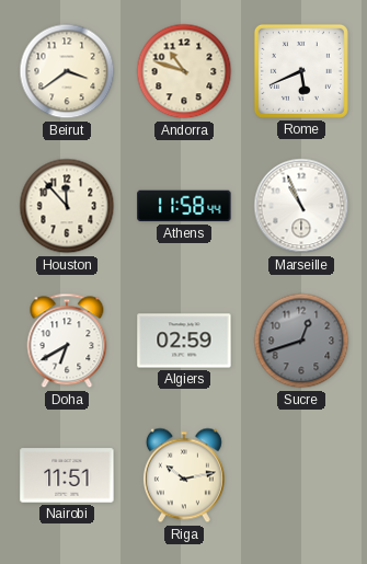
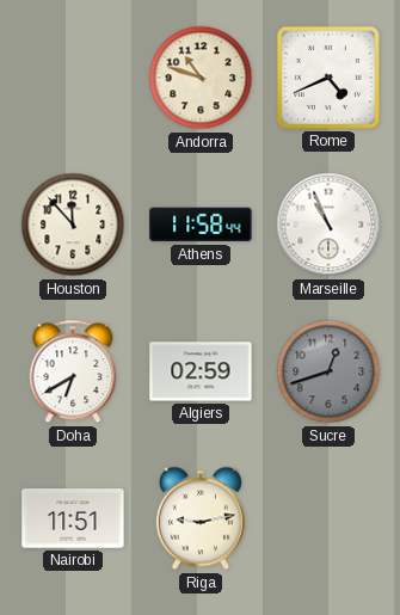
Beirut: 3:39 -> none
Rome: 5:41 -> 4:41
Riga: 10:13 -> 9:13
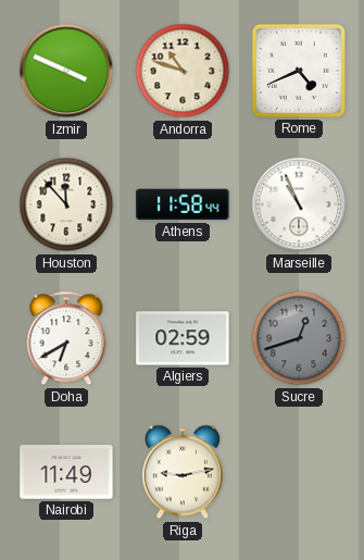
Izmir: none -> 3:49
Nairobi: 11:51 -> 11:49
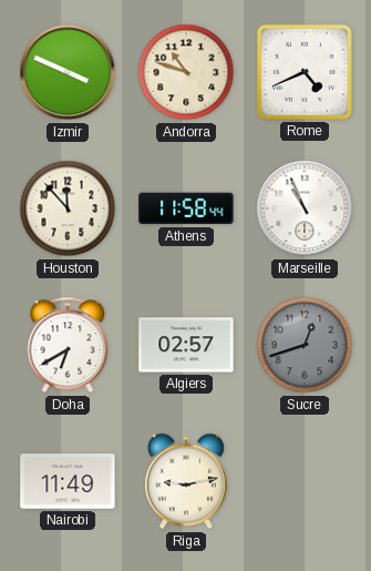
Algiers: 02:59 -> 02:57
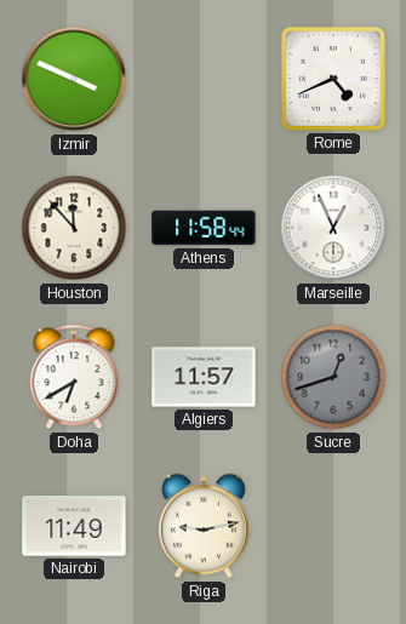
Andorra: 10:48 -> none
Marseille: 10:56 -> 12:56
Algiers: 02:57 -> 11:57
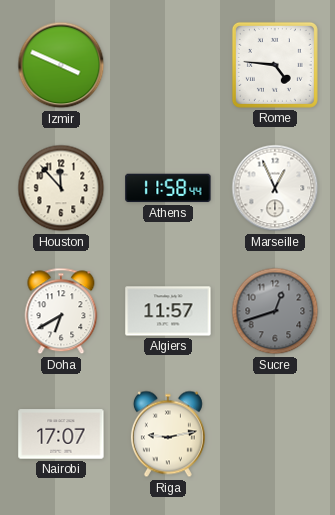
Rome: 4:41 -> 4:46
Nairobi: 11:49 -> 17:07
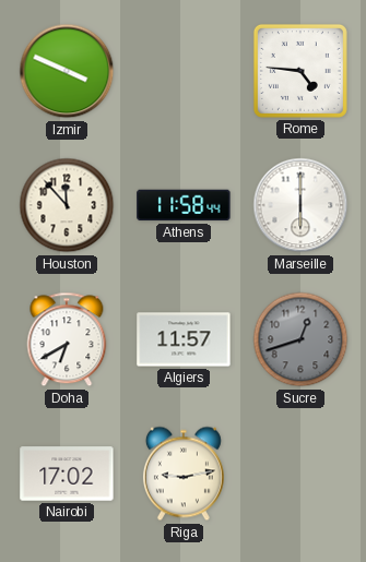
Marseille: 12:56 -> 6:00
Nairobi: 17:07 -> 17:02
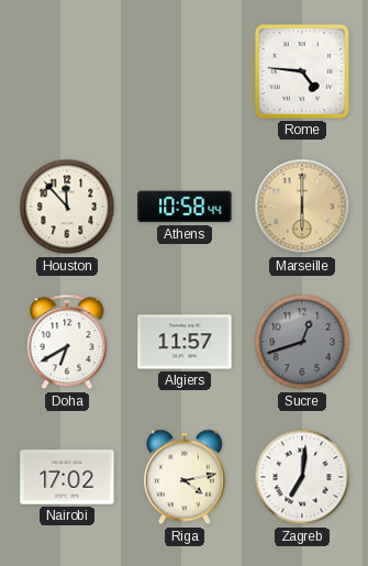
Izmir: 3:49 -> none
Athens: 11:58 -> 10:58
Marseille dial: white -> champagne
Riga: 9:13 -> 4:13
Zagreb: none -> 7:01
